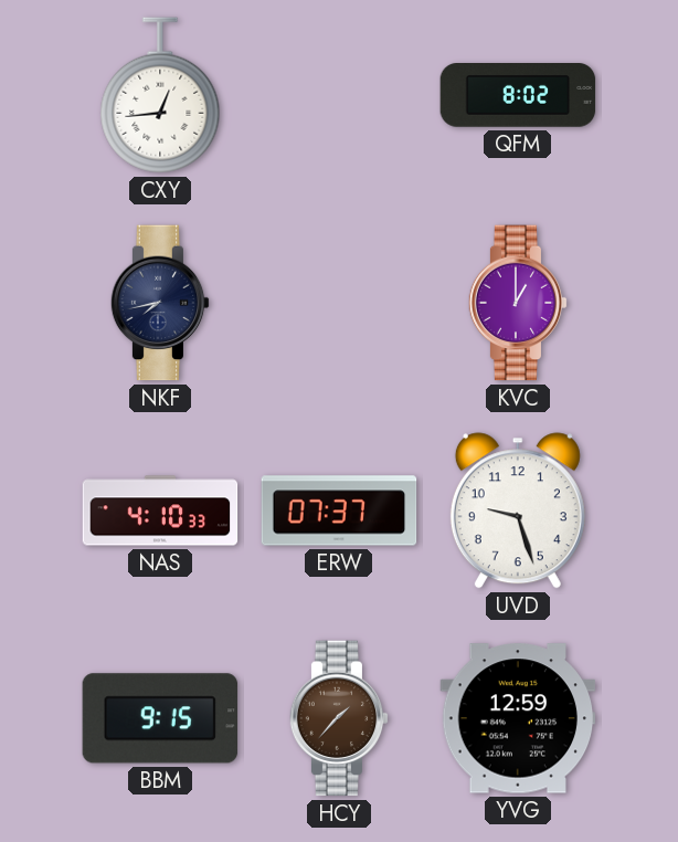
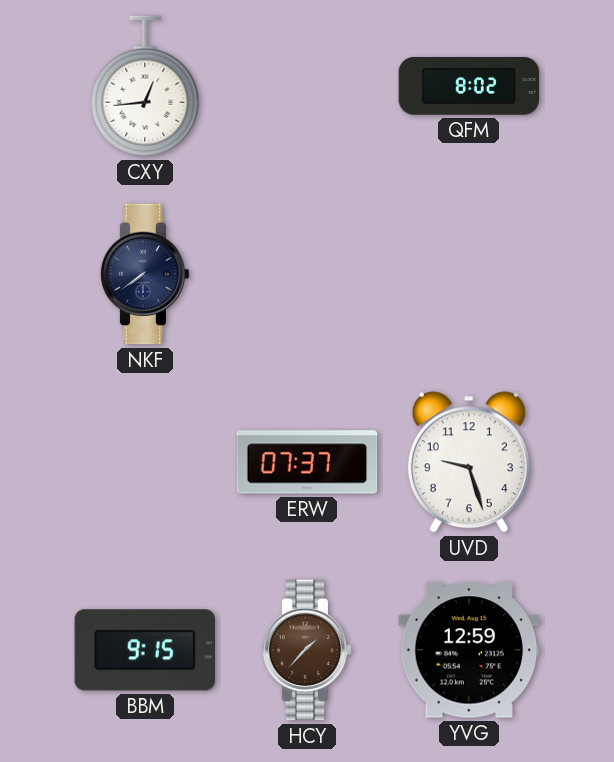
NKF: 7:43 -> 7:39
KVC: 1:00 -> none
NAS: 4:10 -> none
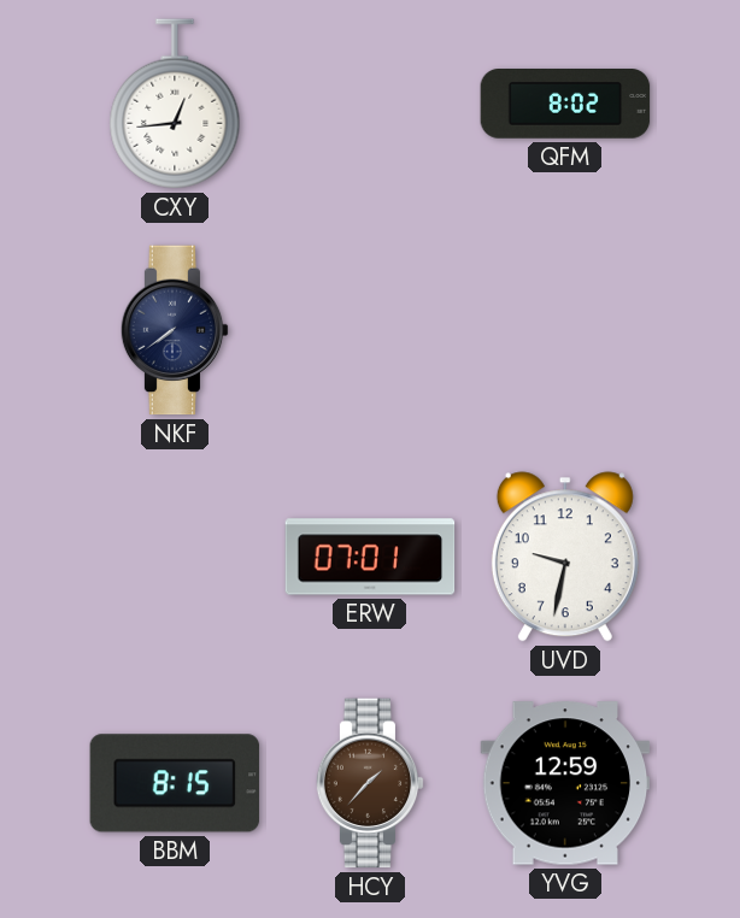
ERW: 07:37 -> 07:01
UVD: 9:27 -> 9:32
BBM: 9:15 -> 8:15
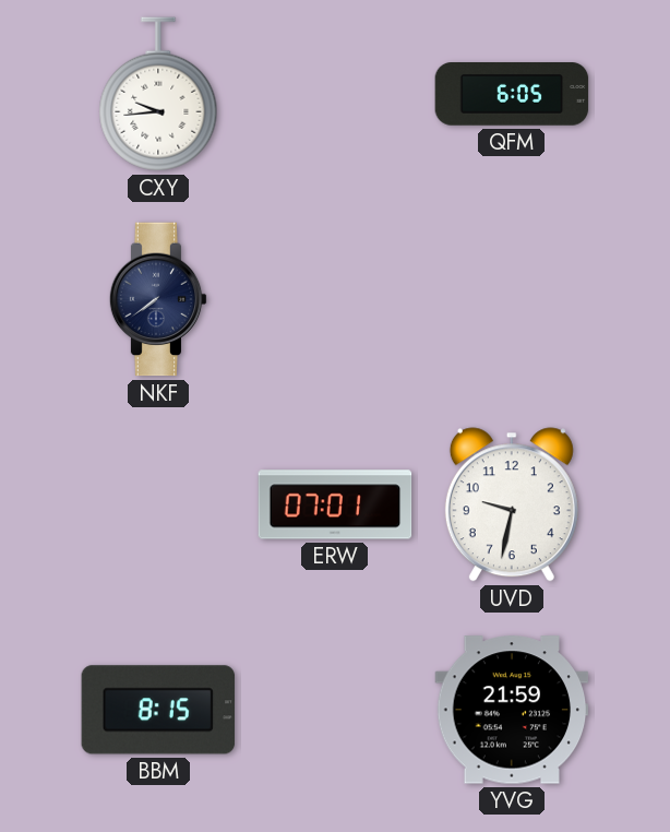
CXY: 12:44 -> 9:44
QFM: 8:02 -> 6:05
HCY: 1:37 -> none
YVG: 12:59 -> 21:59
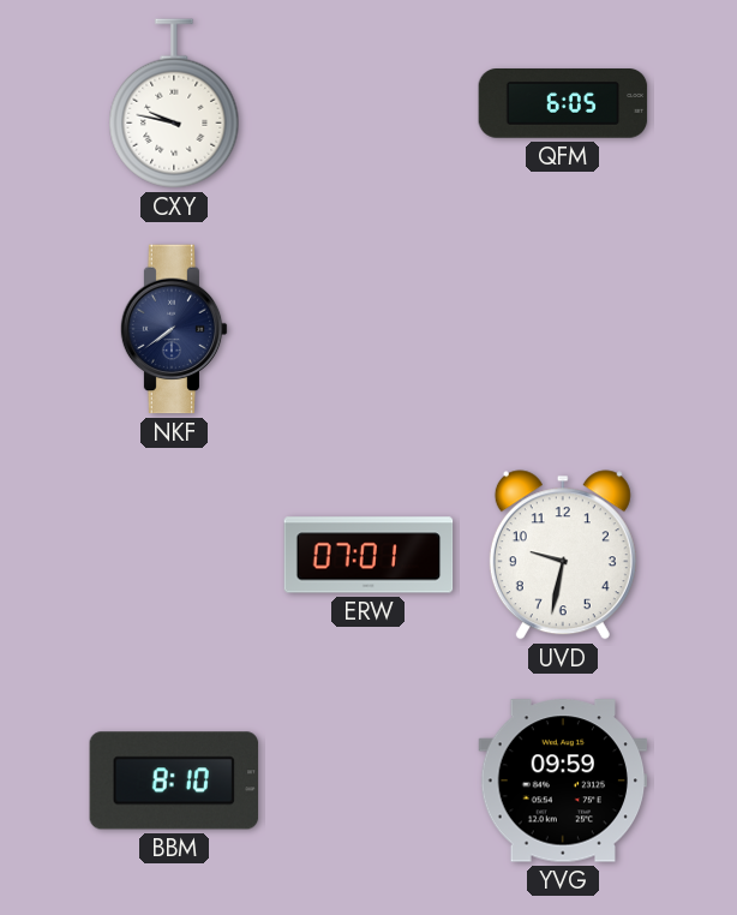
CXY: 9:44 -> 9:47
BBM: 8:15 -> 8:10
YVG: 21:59 -> 09:59
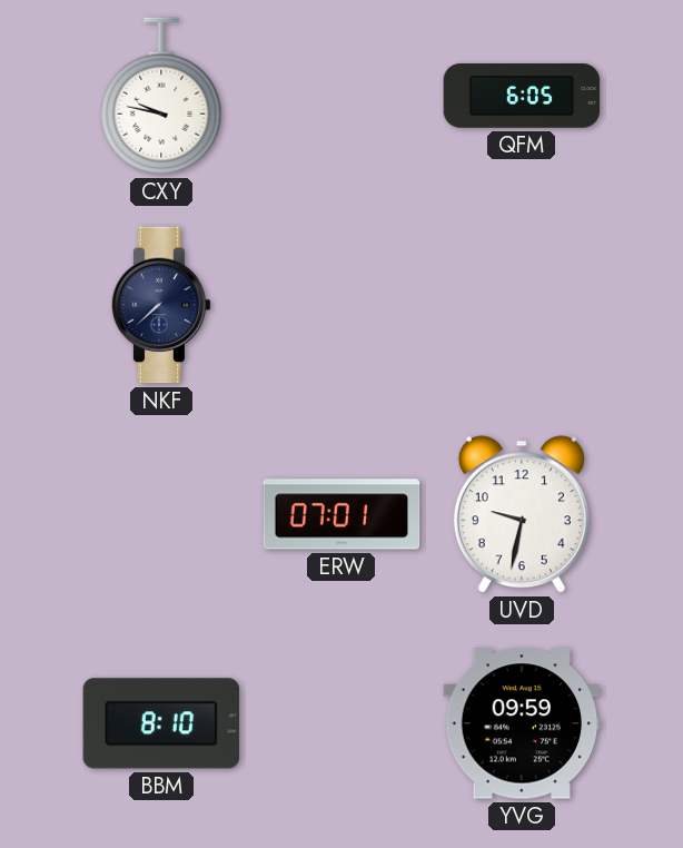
NKF: 7:39 -> 7:38
